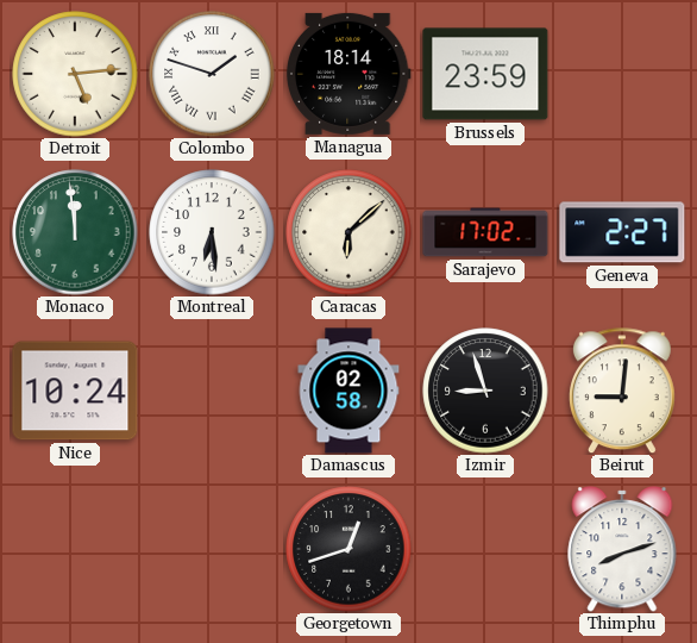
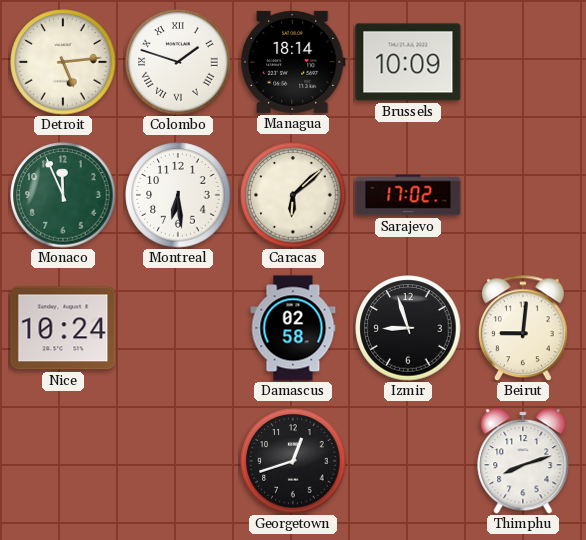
Brussels: 23:59 -> 10:09
Monaco: 11:59 -> 11:56
Geneva: 2:27 -> none
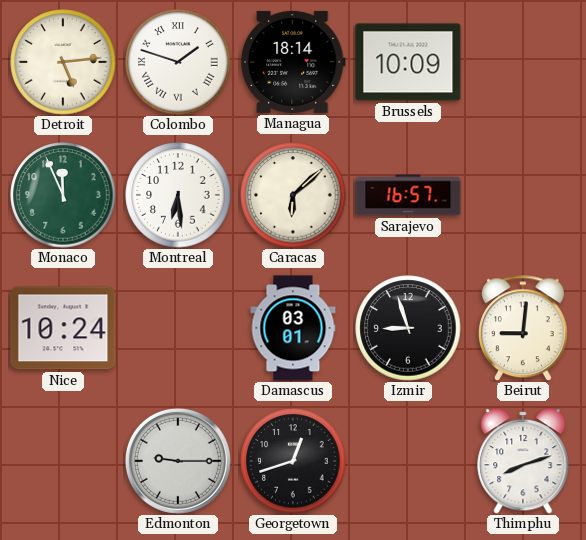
Sarajevo: 17:02 -> 16:57
Damascus: 02:58 -> 03:01
Edmonton: none -> 9:15
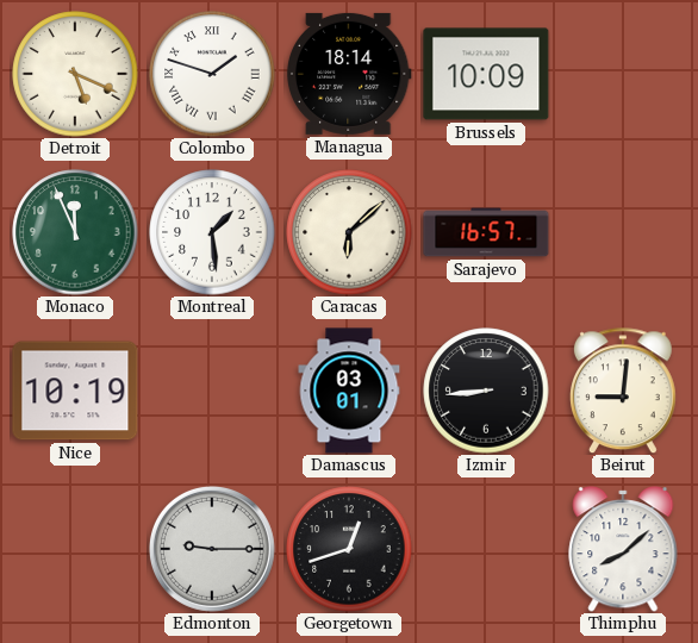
Detroit: 5:14 -> 5:19
Montreal: 6:29 -> 1:29
Nice: 10:24 -> 10:19
Izmir: 8:57 -> 8:44
Thimphu: 8:12 -> 8:08
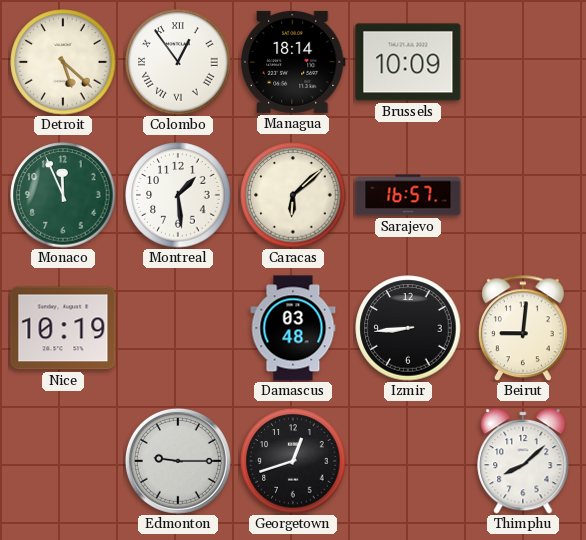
Detroit: 5:19 -> 5:22
Colombo: 1:48 -> 12:54
Damascus: 03:01 -> 03:48
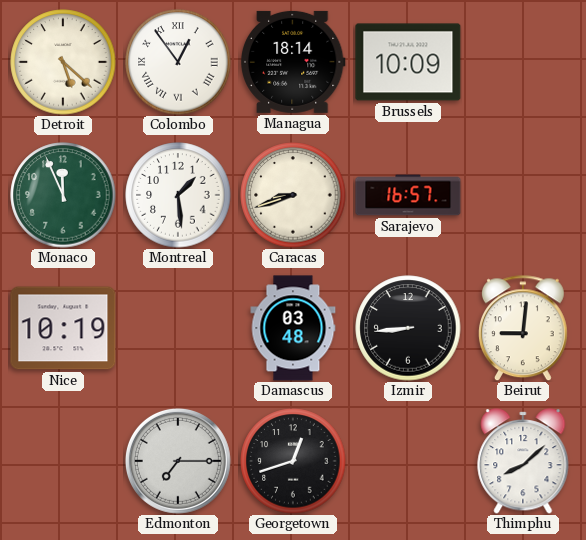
Caracas: 6:08 -> 8:42
Edmonton: 9:15 -> 7:15
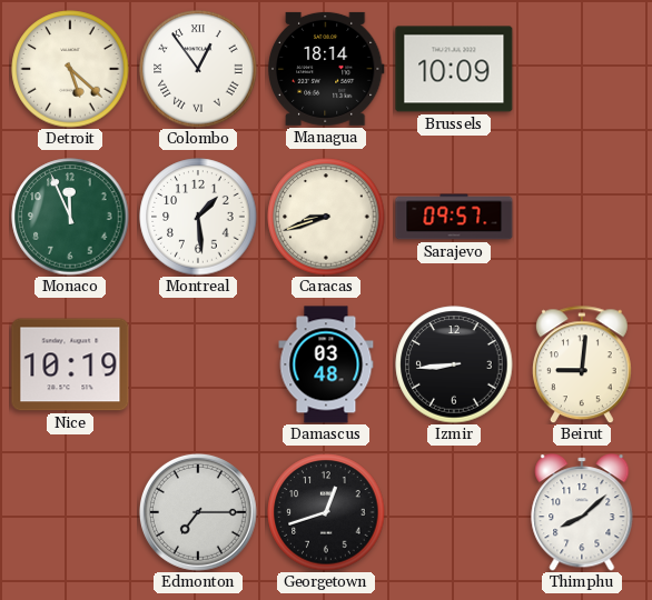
Sarajevo: 16:57 -> 09:57
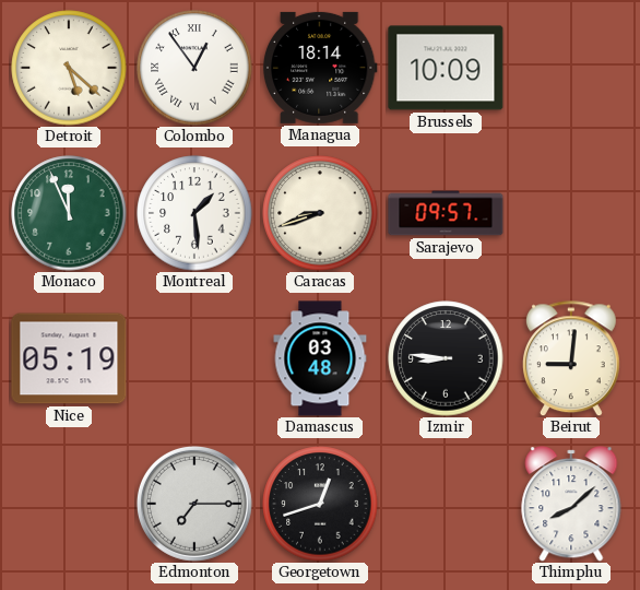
Nice: 10:19 -> 05:19
Izmir: 8:44 -> 8:46
